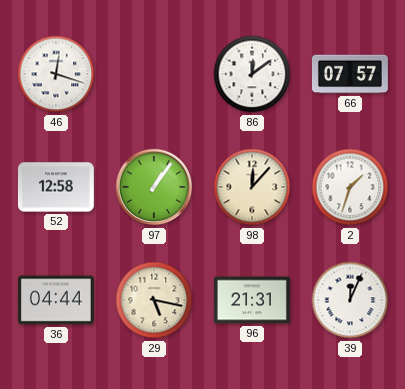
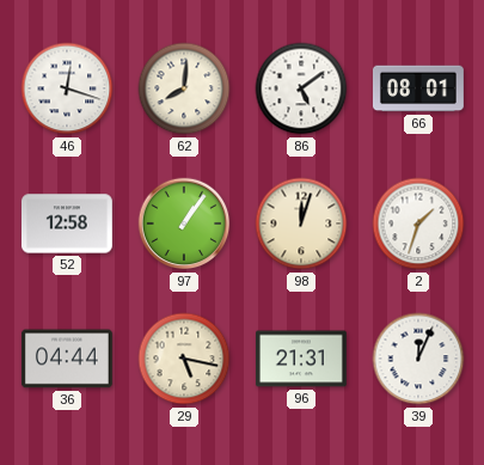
62: none -> 8:01
86: 12:09 -> 5:09
66: 07:57 -> 08:01
98: 12:07 -> 12:03
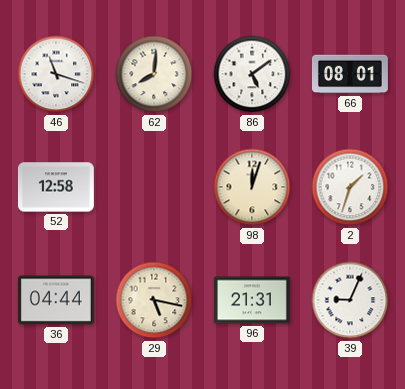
46: 12:18 -> 11:18
97: 1:06 -> none
39: 12:04 -> 9:04
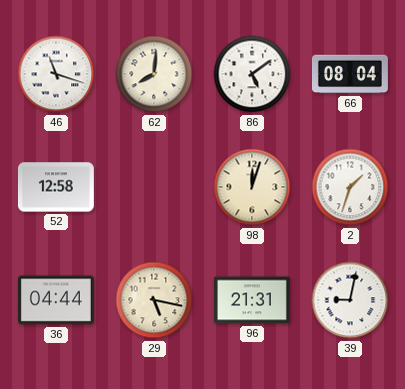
66: 08:01 -> 08:04
39: 9:04 -> 9:02
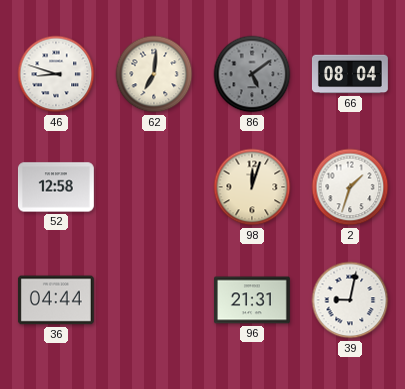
46: 11:18 -> 8:48
62: 8:01 -> 7:01
86 dial: white -> grey
29: 5:17 -> none
